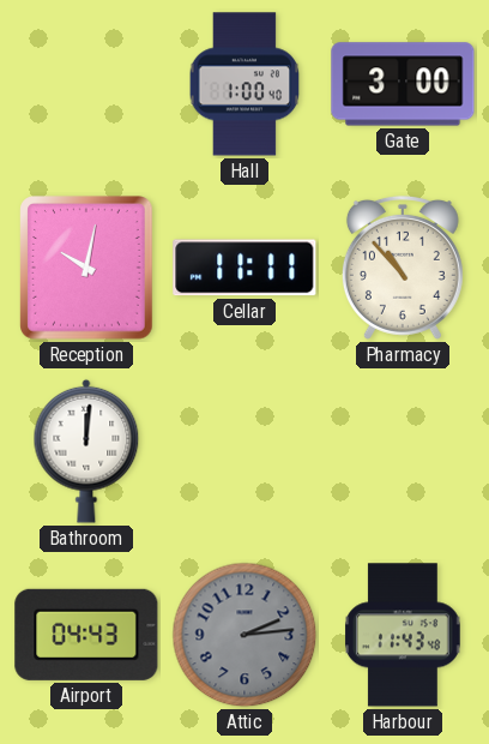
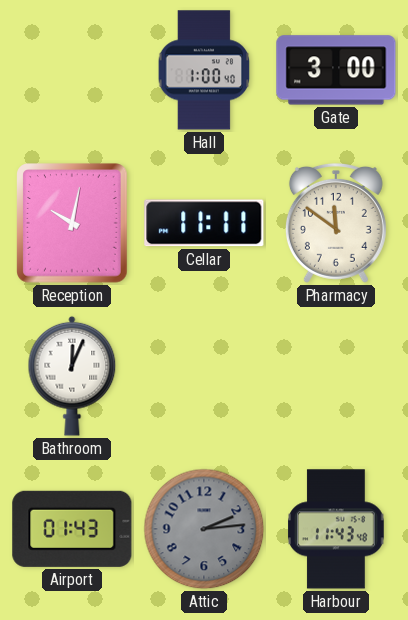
Pharmacy: 10:53 -> 11:51
Bathroom: 12:01 -> 12:04
Airport: 04:43 -> 01:43
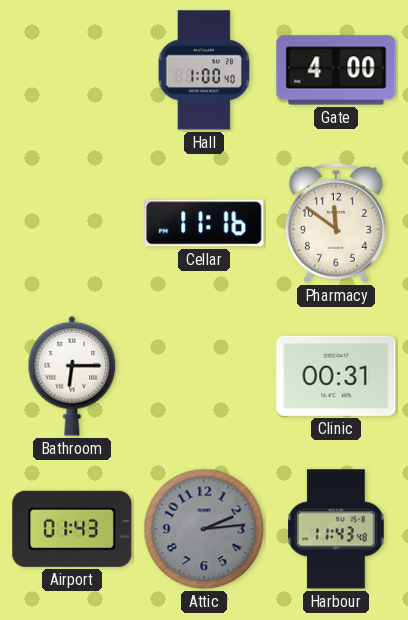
Gate: 3:00 -> 4:00
Reception: 10:02 -> none
Cellar: 11:11 -> 11:16
Bathroom: 12:04 -> 6:15
Clinic: none -> 00:31
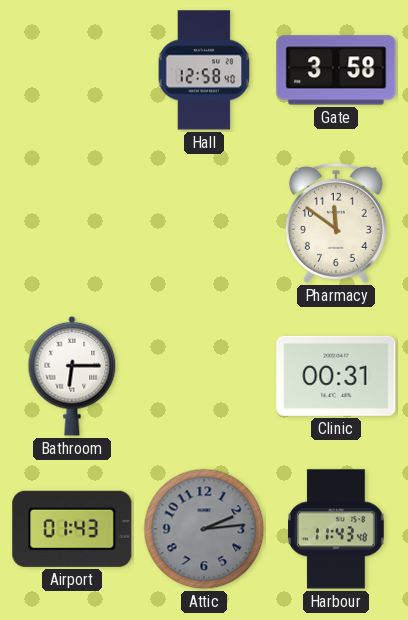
Hall: 1:00 -> 12:58
Gate: 4:00 -> 3:58
Cellar: 11:16 -> none
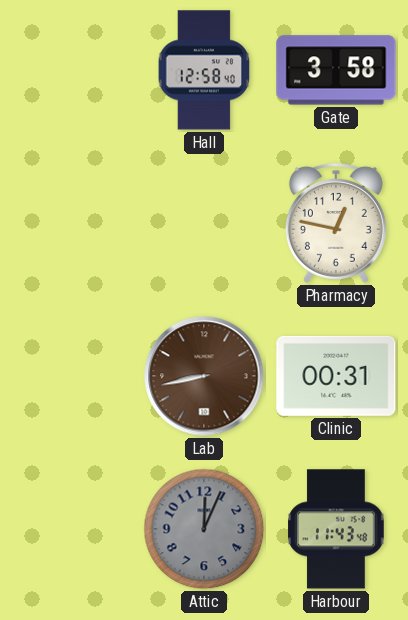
Pharmacy: 11:51 -> 12:47
Bathroom: 6:15 -> none
Lab: none -> 8:43
Airport: 01:43 -> none
Attic: 2:14 -> 12:04
